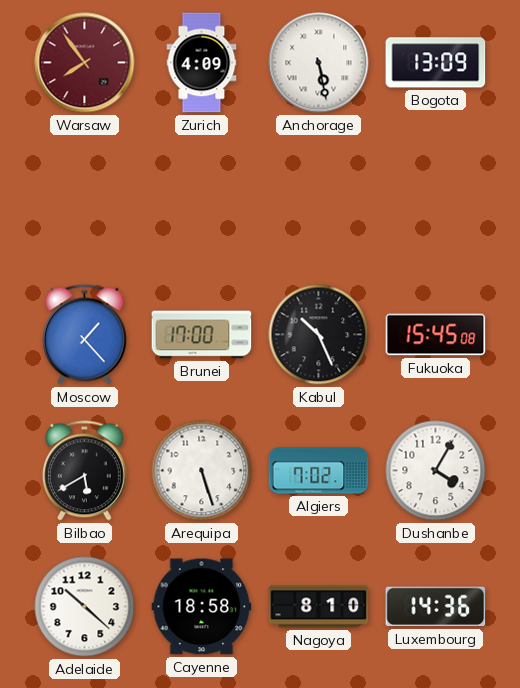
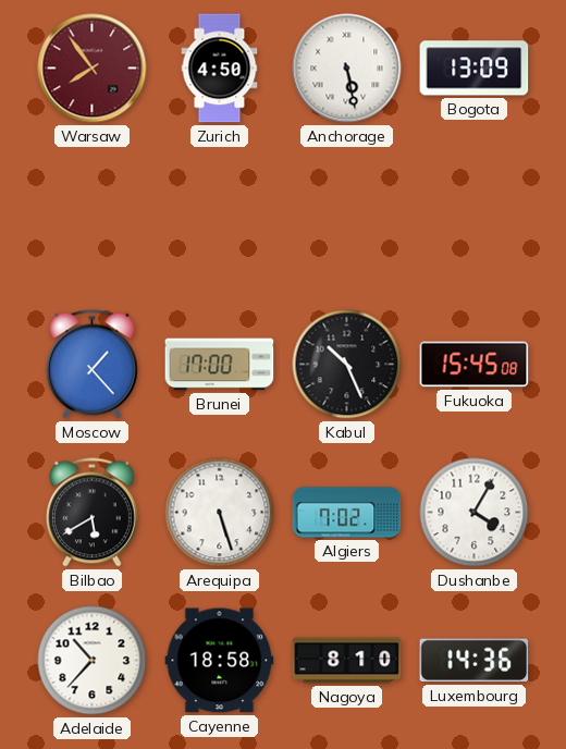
Zurich: 4:09 -> 4:50
Adelaide: 10:22 -> 10:37
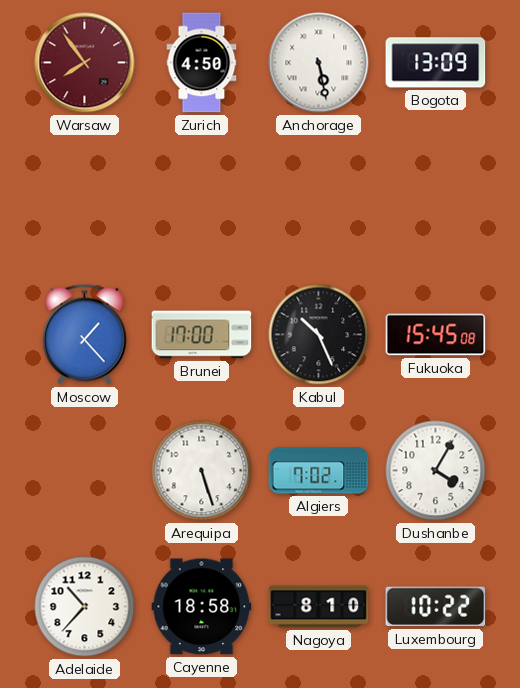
Bilbao: 5:40 -> none
Luxembourg: 14:36 -> 10:22
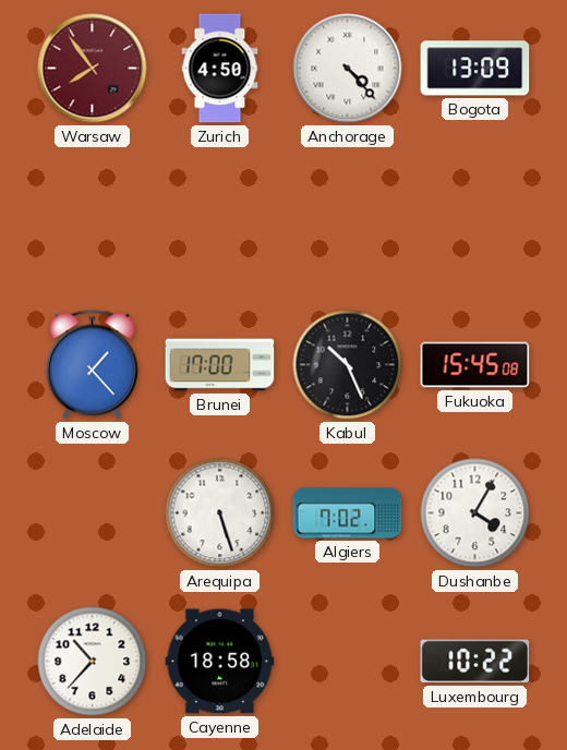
Anchorage: 5:28 -> 4:23
Nagoya: 8:10 -> none
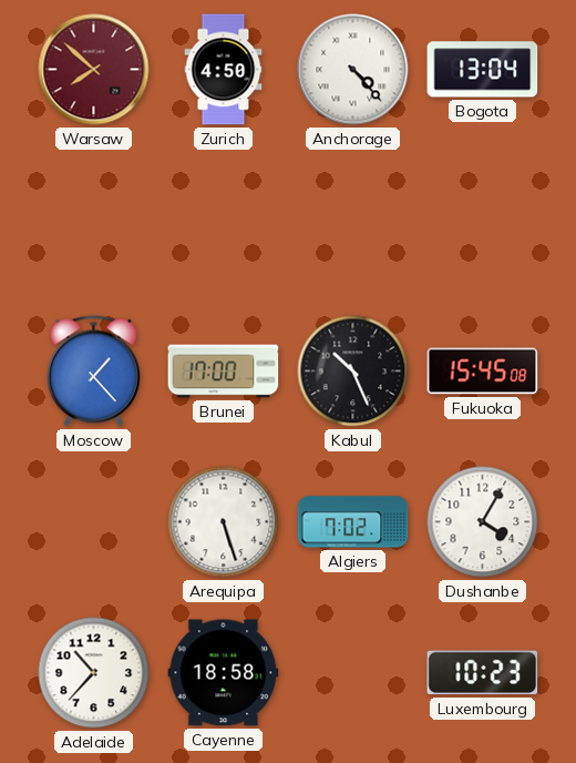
Warsaw: 7:54 -> 7:52
Bogota: 13:09 -> 13:04
Luxembourg: 10:22 -> 10:23
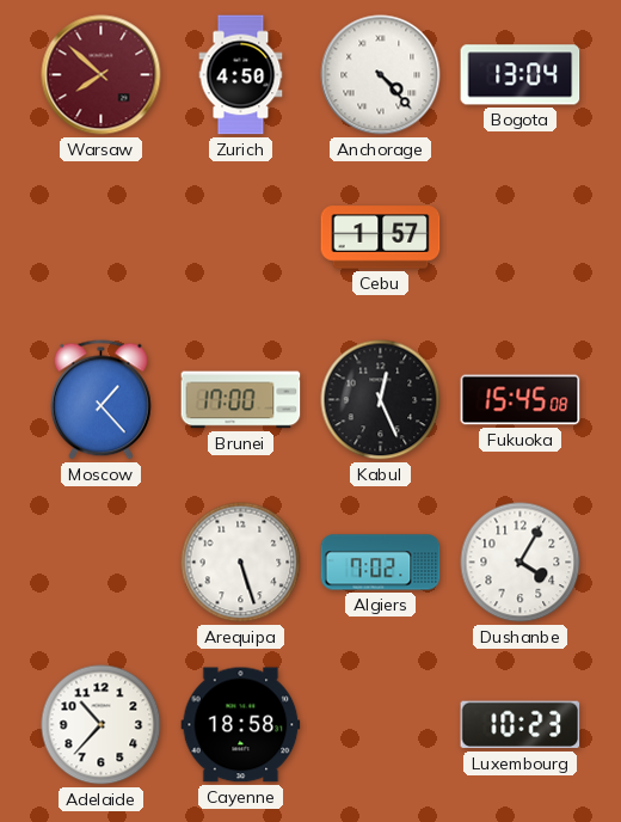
Cebu: none -> 1:57
Kabul: 10:26 -> 12:26
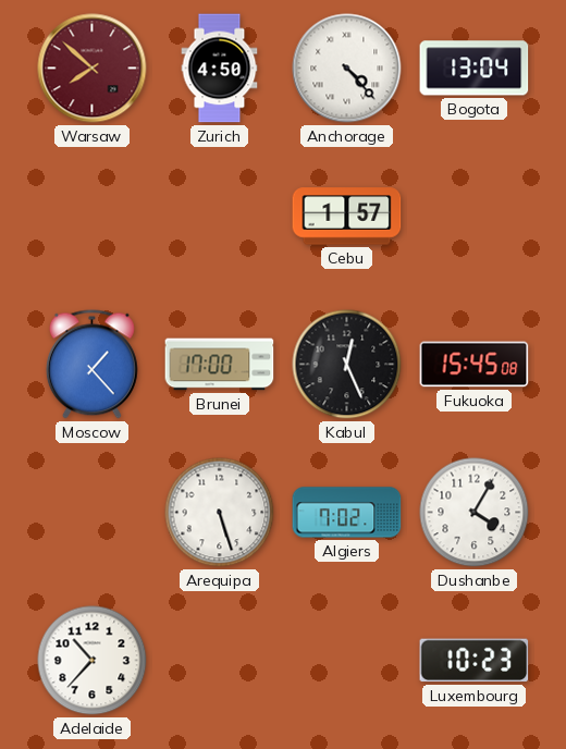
Cayenne: 18:58 -> none
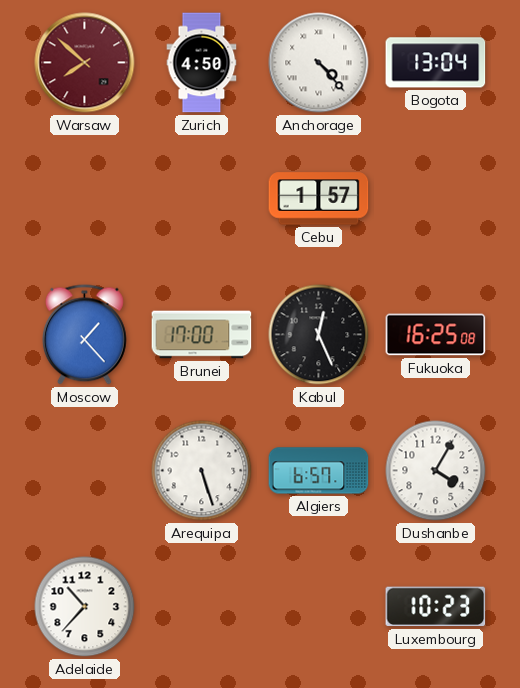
Fukuoka: 15:45 -> 16:25
Algiers: 7:02 -> 6:57
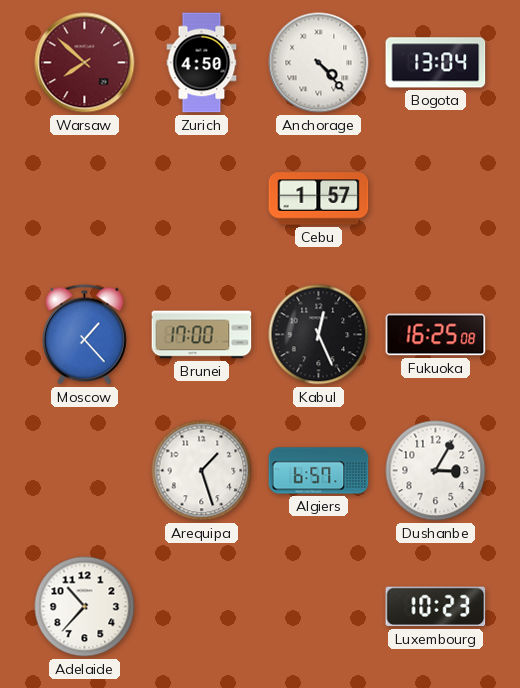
Arequipa: 5:27 -> 1:27
Dushanbe: 4:05 -> 3:05
